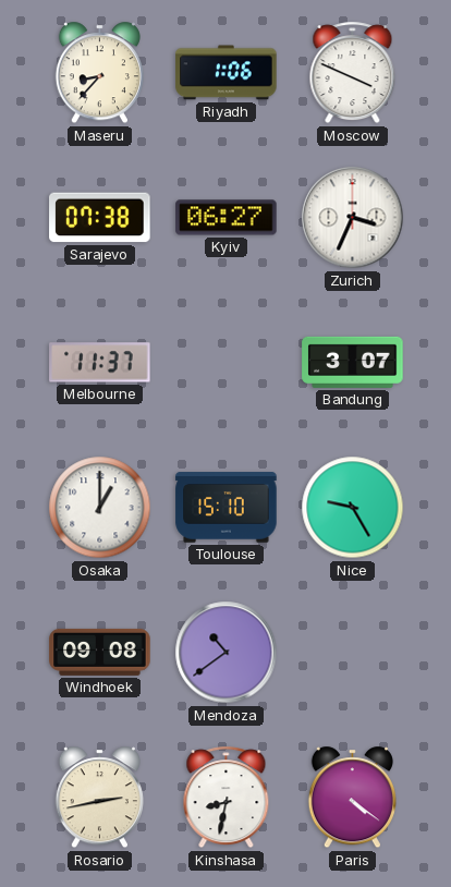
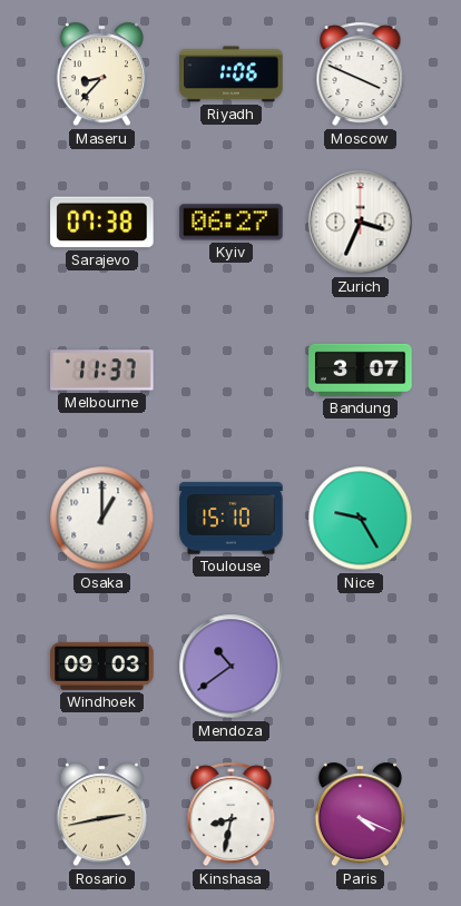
Windhoek: 09:08 -> 09:03
Paris: 4:21 -> 4:19
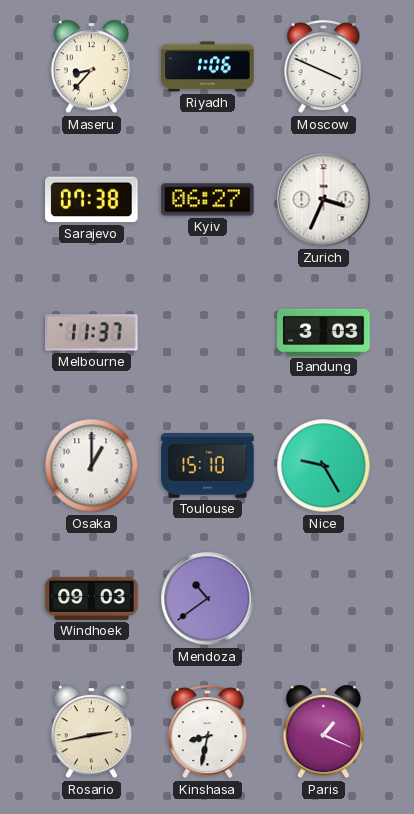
Bandung: 3:07 -> 3:03
Paris: 4:19 -> 1:19
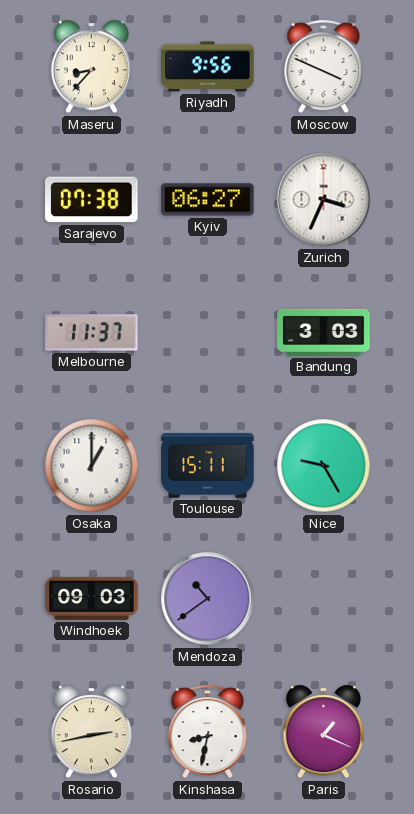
Riyadh: 1:06 -> 9:56
Toulouse: 15:10 -> 15:11
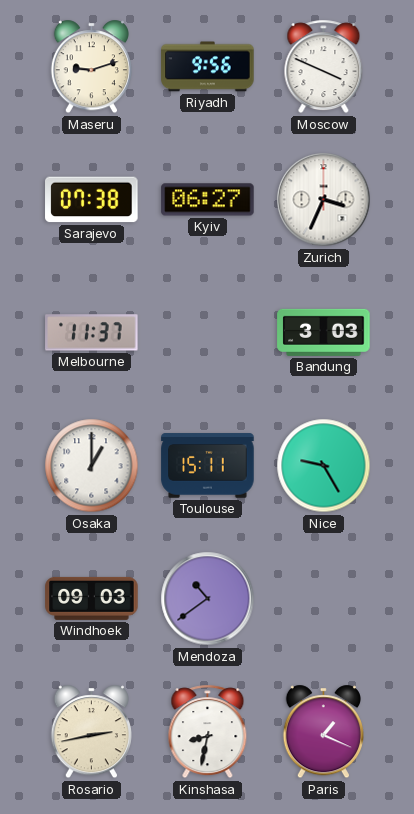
Maseru: 8:37 -> 9:12
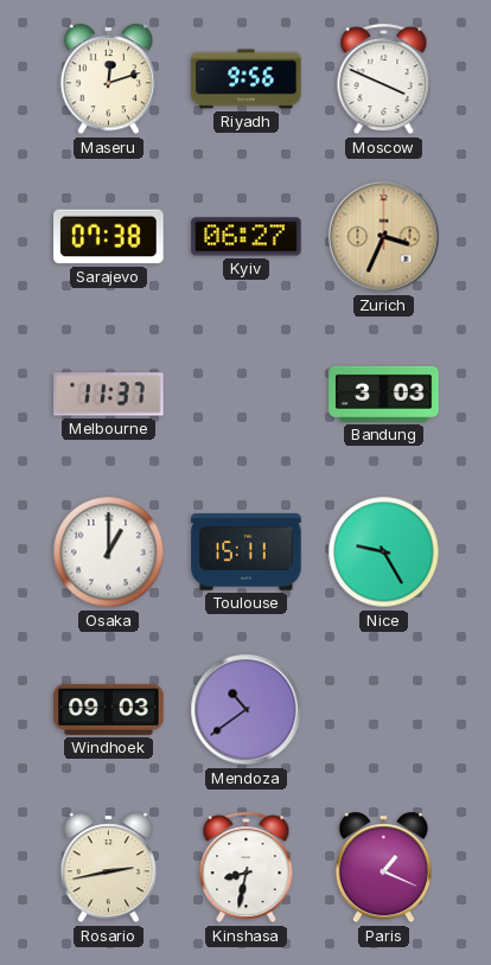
Maseru: 9:12 -> 12:12
Zurich dial: white -> champagne
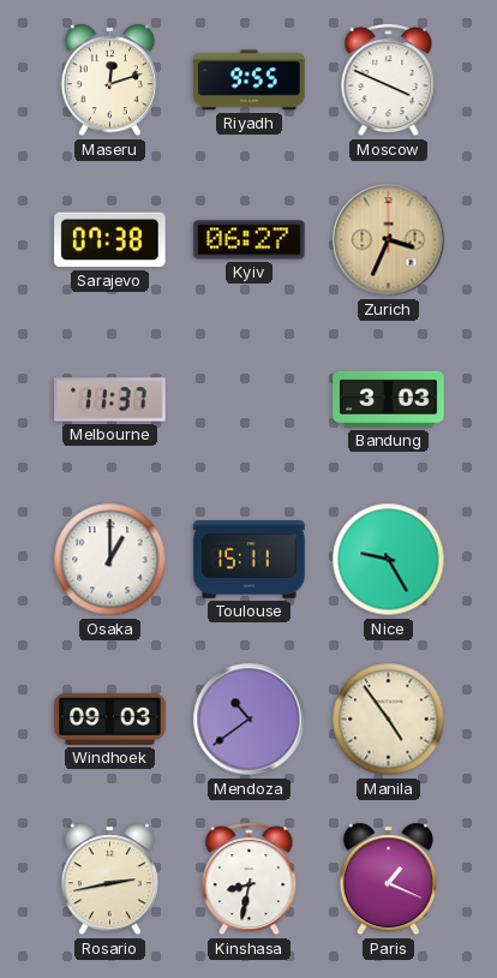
Riyadh: 9:56 -> 9:55
Manila: none -> 4:54
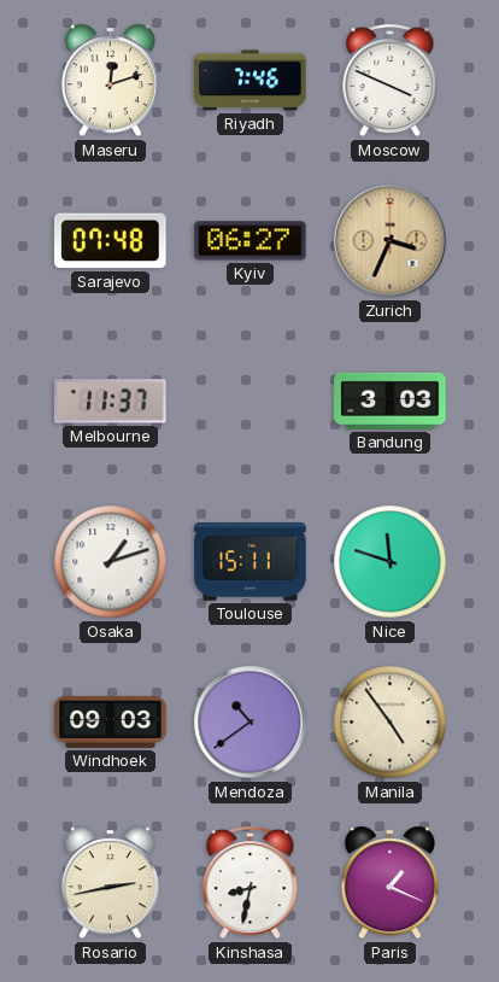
Riyadh: 9:55 -> 7:46
Sarajevo: 07:38 -> 07:48
Osaka: 1:00 -> 1:12
Nice: 9:25 -> 11:48
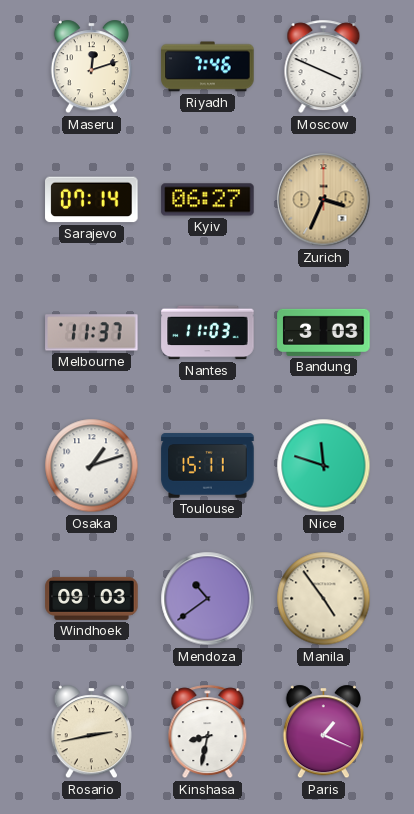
Sarajevo: 07:48 -> 07:14
Nantes: none -> 11:03
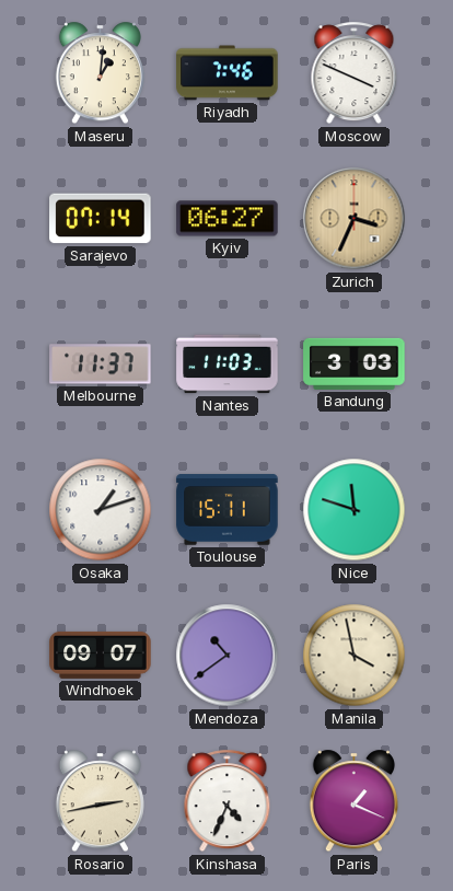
Maseru: 12:12 -> 1:01
Windhoek: 09:03 -> 09:07
Manila: 4:54 -> 3:58
Kinshasa: 8:32 -> 4:34
